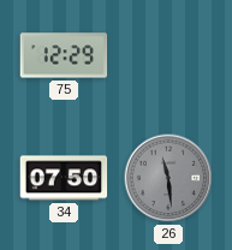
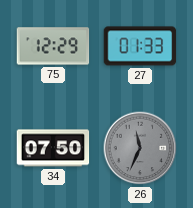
27: none -> 01:33
26: 11:29 -> 11:34
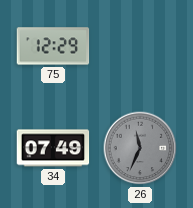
27: 01:33 -> none
34: 07:50 -> 07:49
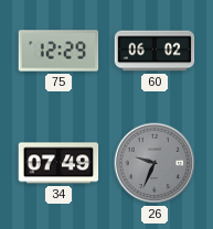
60: none -> 06:02
26: 11:34 -> 9:34
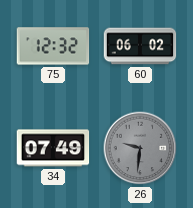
75: 12:29 -> 12:32
26: 9:34 -> 9:31
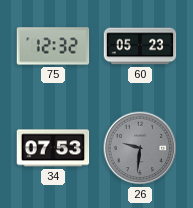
60: 06:02 -> 05:23
34: 07:49 -> 07:53
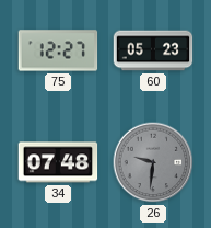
75: 12:32 -> 12:27
34: 07:53 -> 07:48
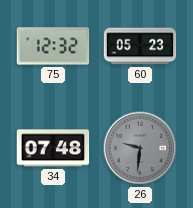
75: 12:27 -> 12:32
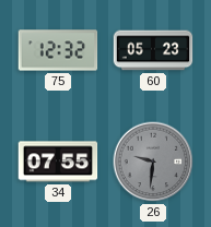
34: 07:48 -> 07:55
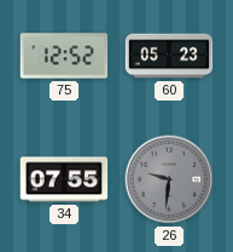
75: 12:32 -> 12:52
